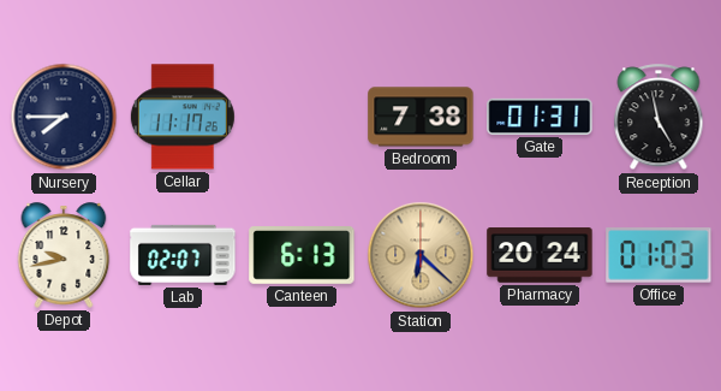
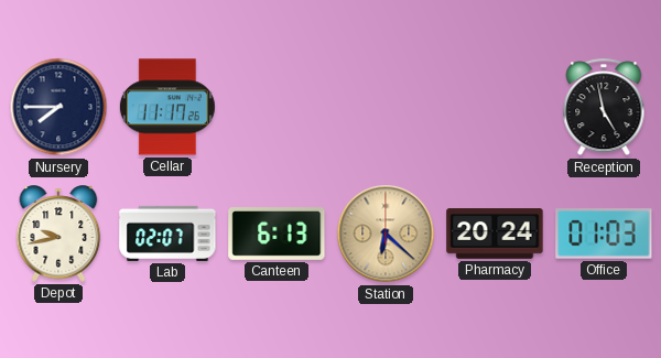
Bedroom: 7:38 -> none
Gate: 01:31 -> none
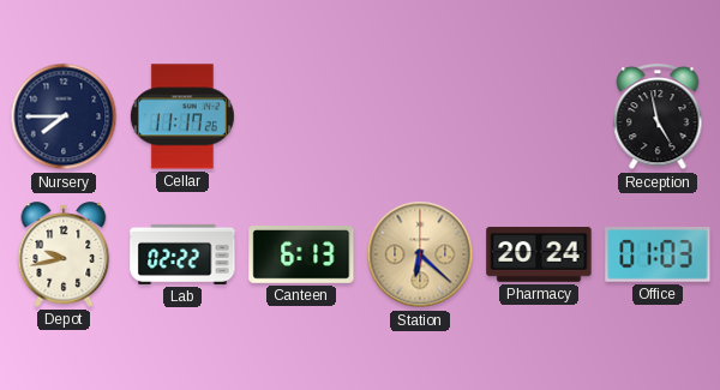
Lab: 02:07 -> 02:22
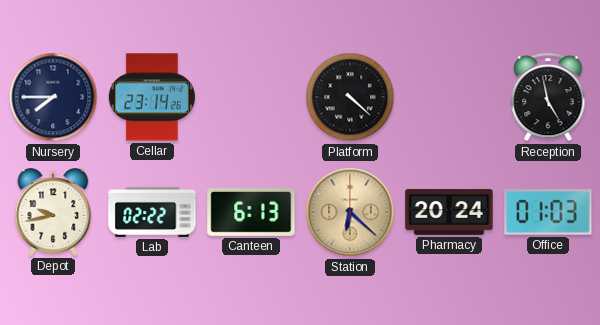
Cellar: 11:17 -> 23:14
Platform: none -> 4:22
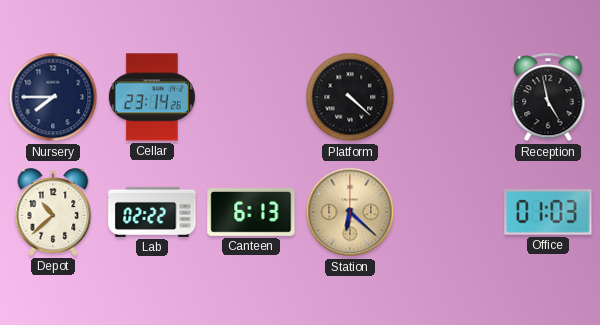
Depot: 9:43 -> 10:38
Pharmacy: 20:24 -> none
